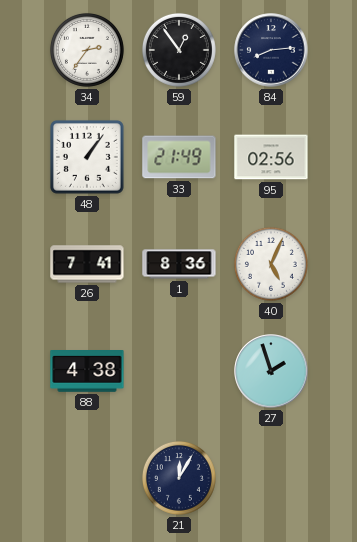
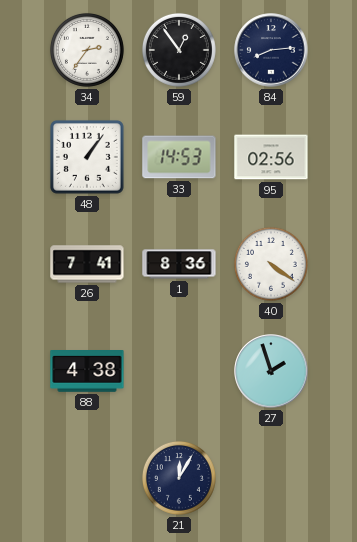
33: 21:49 -> 14:53
40: 5:04 -> 4:21
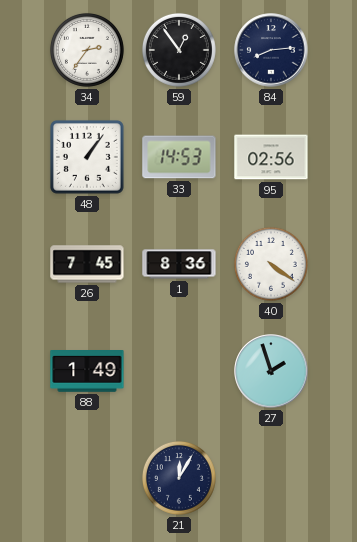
26: 7:41 -> 7:45
88: 4:38 -> 1:49
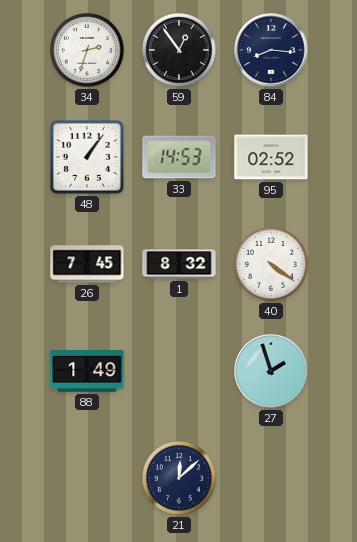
34: 2:36 -> 2:33
84: 8:14 -> 8:16
95: 02:56 -> 02:52
1: 8:36 -> 8:32
21: 12:05 -> 12:08
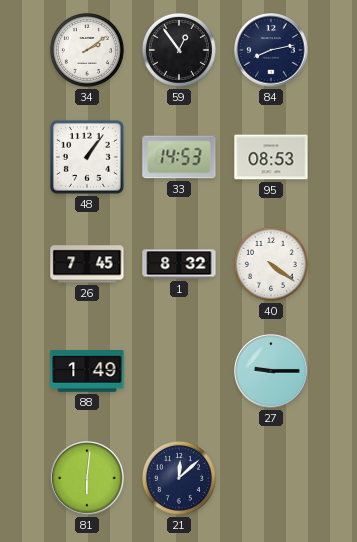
34: 2:33 -> 2:09
84: 8:16 -> 8:13
95: 02:52 -> 08:53
27: 1:57 -> 9:15
81: none -> 6:01
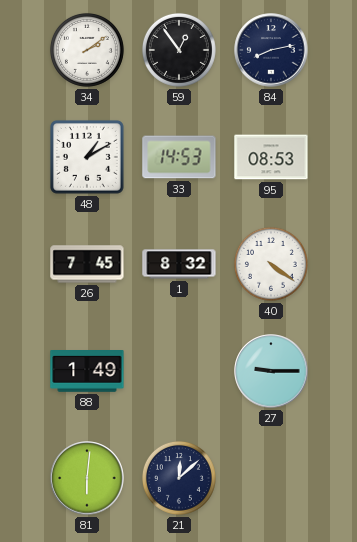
48: 1:06 -> 1:10
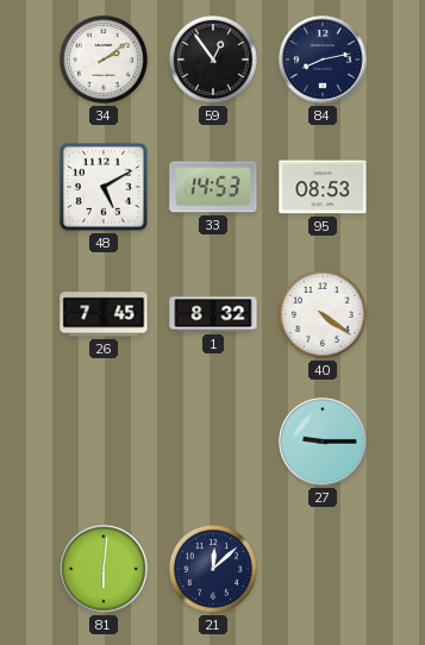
48: 1:10 -> 5:10
88: 1:49 -> none
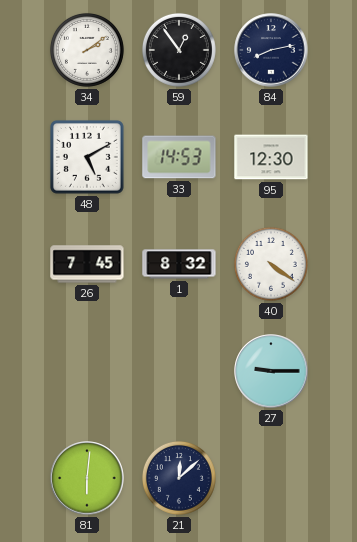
95: 08:53 -> 12:30
